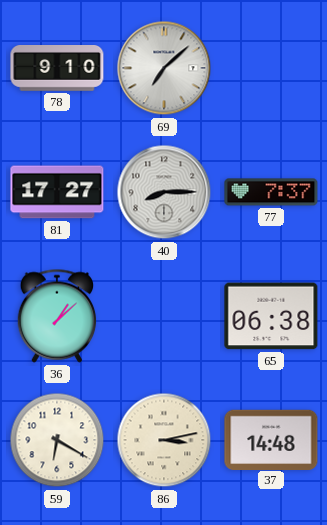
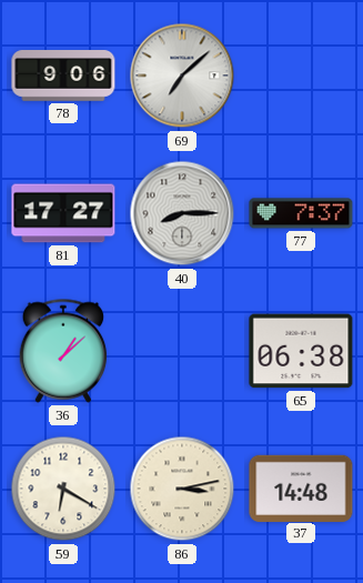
78: 9:10 -> 9:06
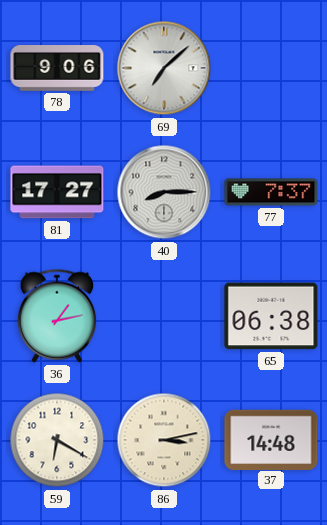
36: 1:08 -> 1:13
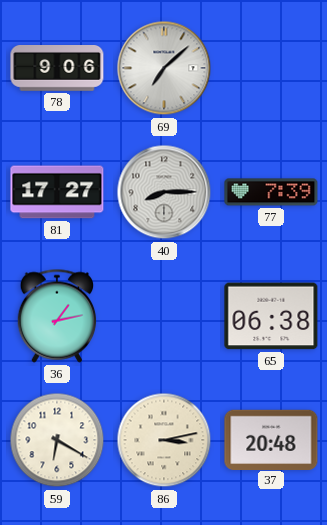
77: 7:37 -> 7:39
37: 14:48 -> 20:48
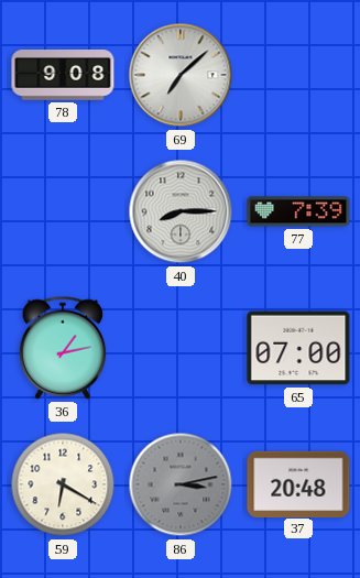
78: 9:06 -> 9:08
81: 17:27 -> none
65: 06:38 -> 07:00
86 dial: cream -> grey
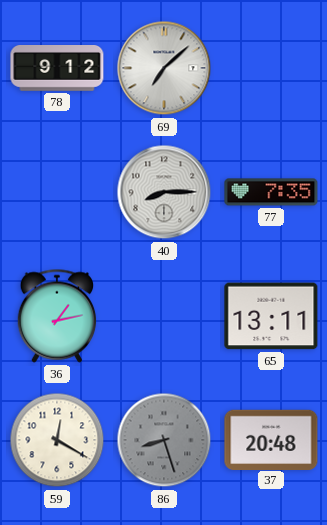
78: 9:08 -> 9:12
77: 7:39 -> 7:35
65: 07:00 -> 13:11
59: 6:20 -> 12:20
86: 3:13 -> 8:27
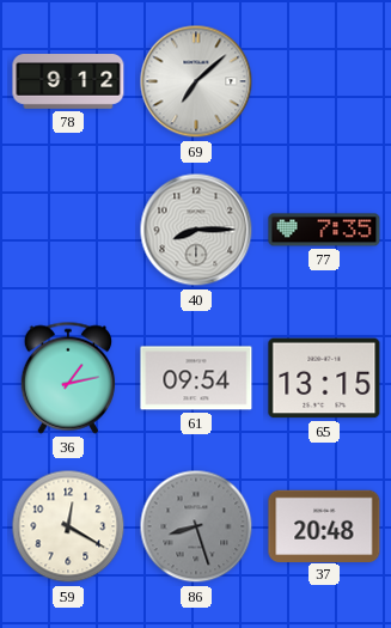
61: none -> 09:54
65: 13:11 -> 13:15
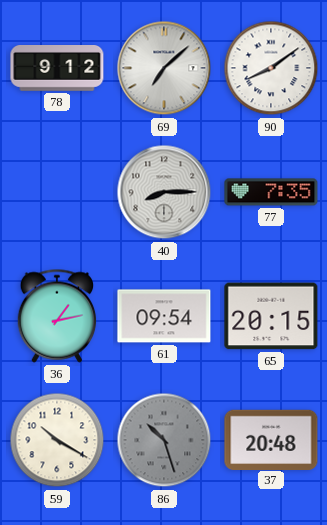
90: none -> 8:09
65: 13:15 -> 20:15
59: 12:20 -> 10:20
86: 8:27 -> 10:27
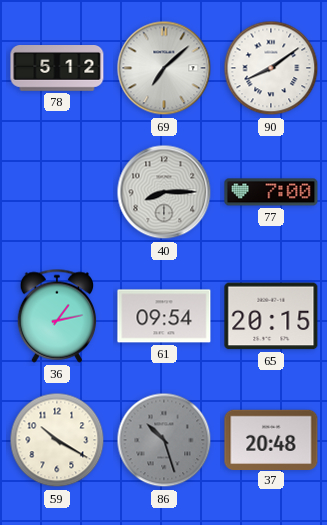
78: 9:12 -> 5:12
77: 7:35 -> 7:00
